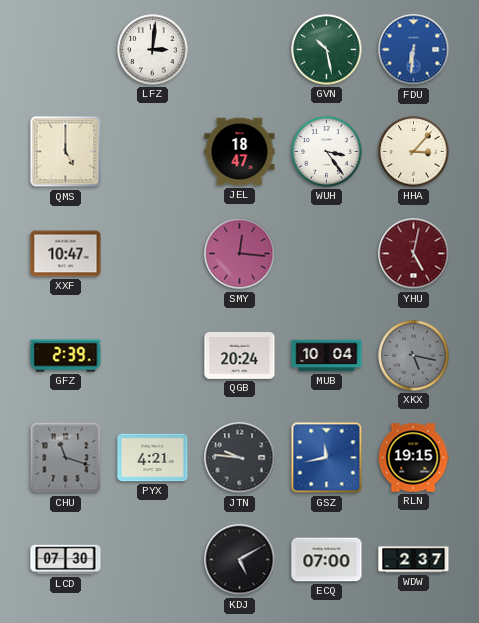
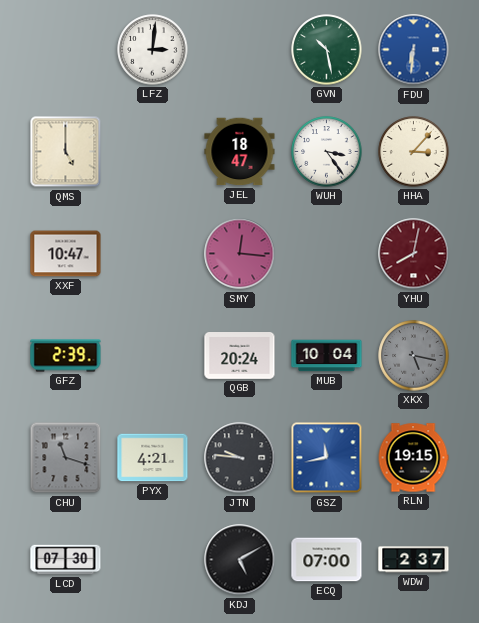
YHU: 5:02 -> 8:02
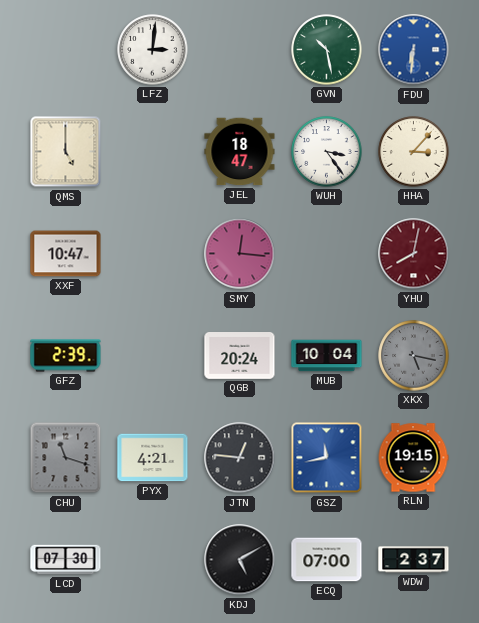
JTN: 9:46 -> 12:46
